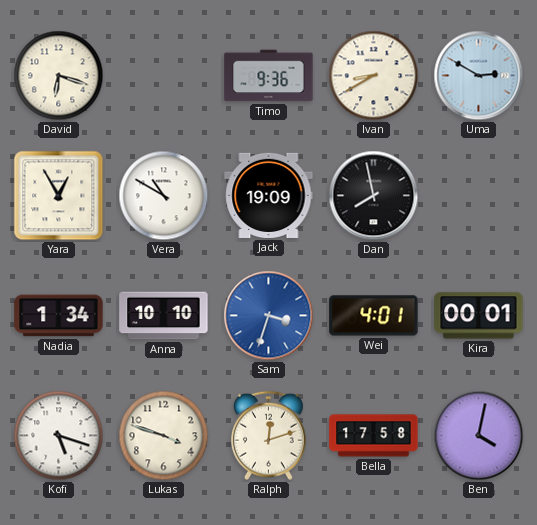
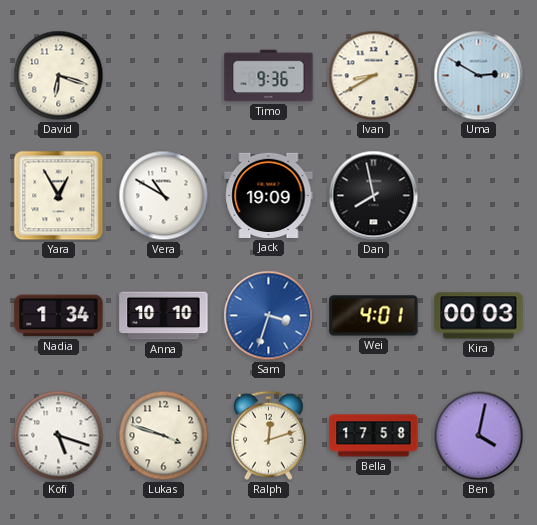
Kira: 00:01 -> 00:03
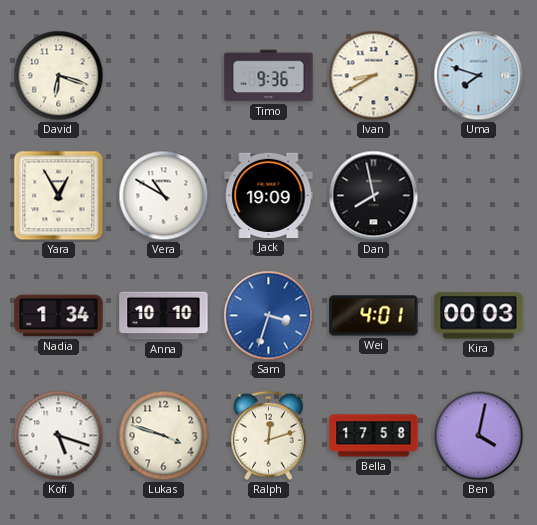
Uma: 2:50 -> 7:48
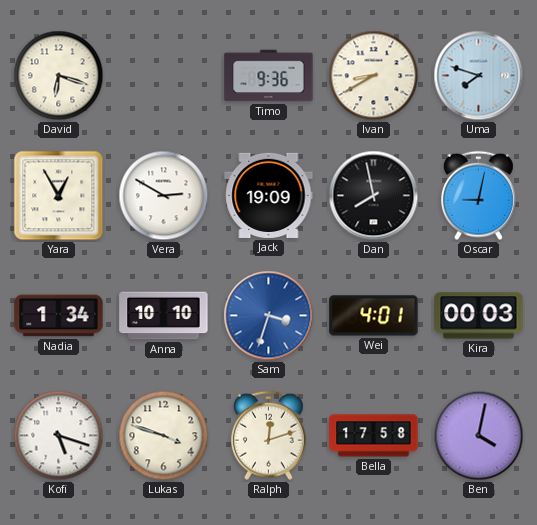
Vera: 10:50 -> 2:50
Oscar: none -> 9:02
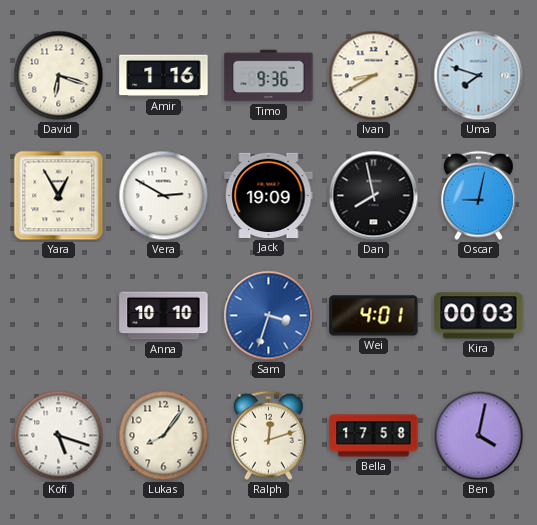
Amir: none -> 1:16
Nadia: 1:34 -> none
Lukas: 3:48 -> 8:06
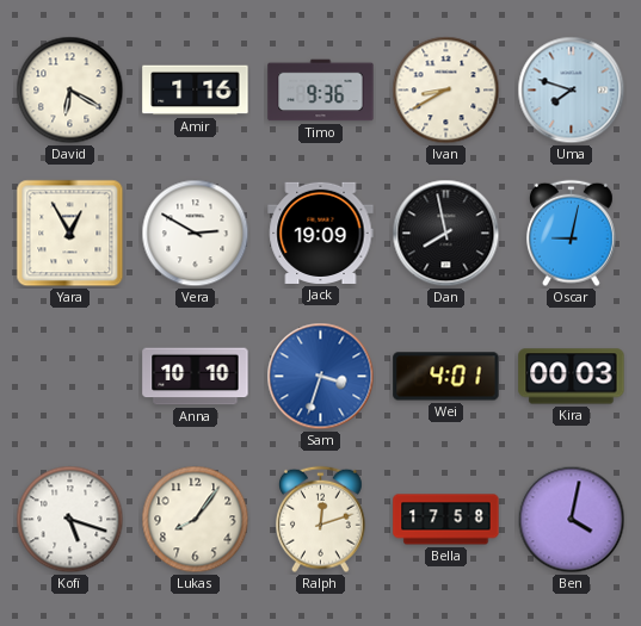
David: 6:18 -> 6:20
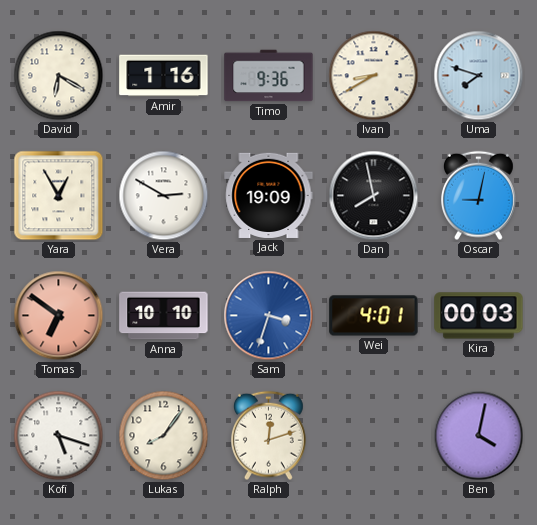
Tomas: none -> 6:51
Bella: 17:58 -> none
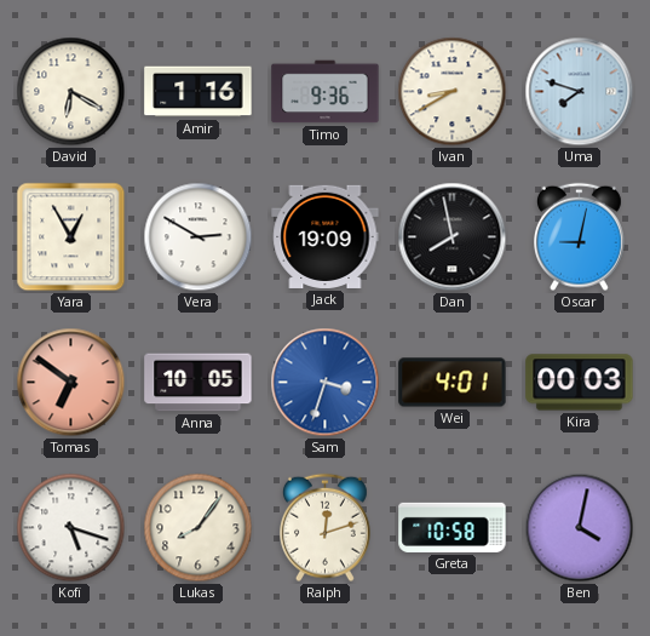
Anna: 10:10 -> 10:05
Greta: none -> 10:58
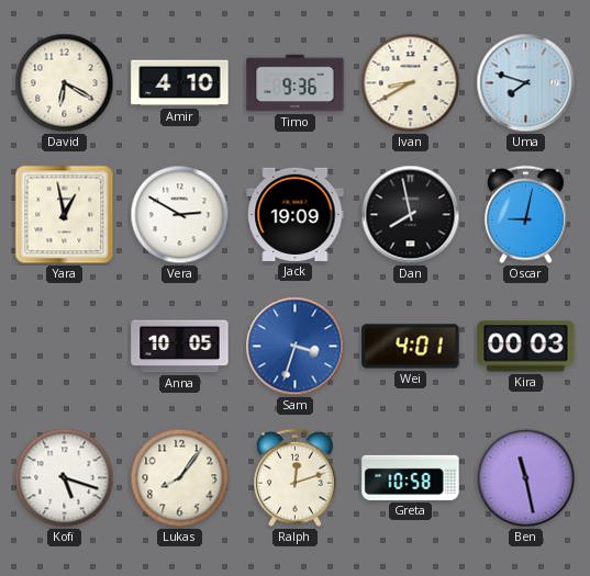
Amir: 1:16 -> 4:10
Yara: 12:55 -> 12:58
Tomas: 6:51 -> none
Ben: 4:02 -> 11:28
